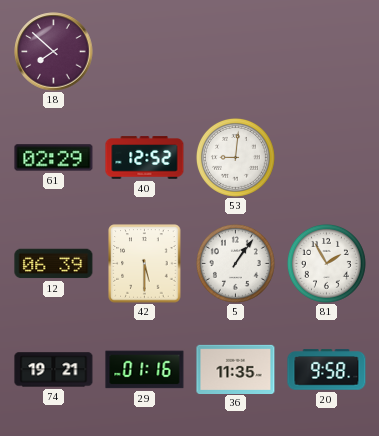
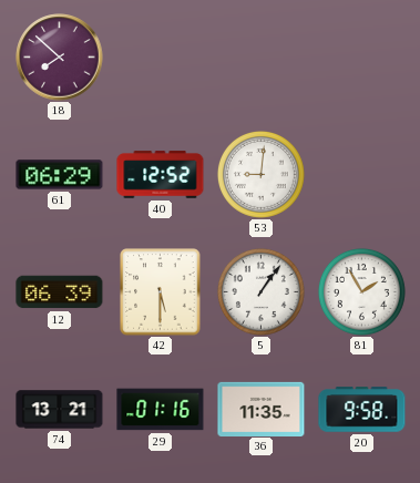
61: 02:29 -> 06:29
74: 19:21 -> 13:21
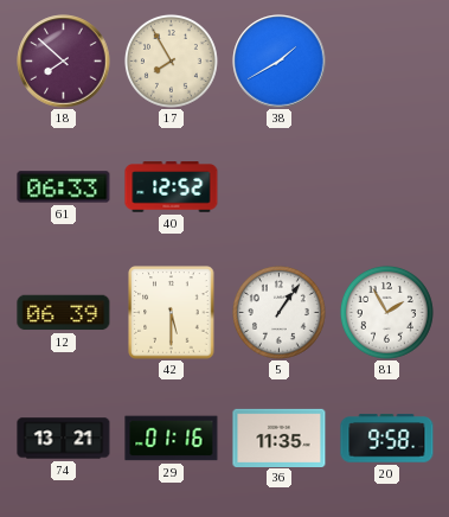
17: none -> 7:55
38: none -> 1:40
61: 06:29 -> 06:33
53: 9:01 -> none
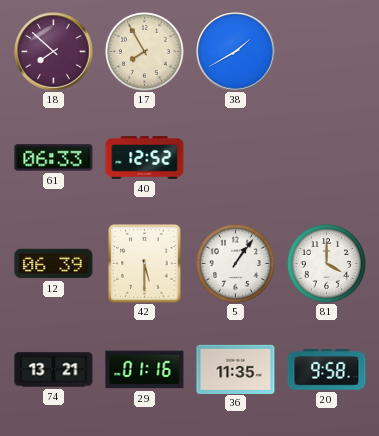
81: 1:55 -> 4:00
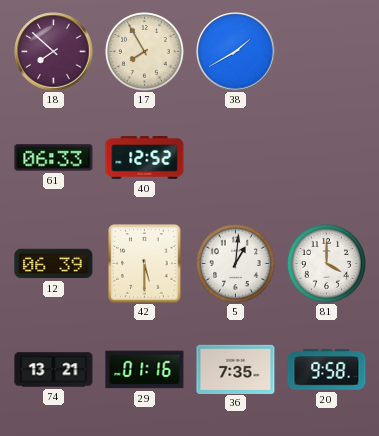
5: 1:06 -> 1:01
36: 11:35 -> 7:35
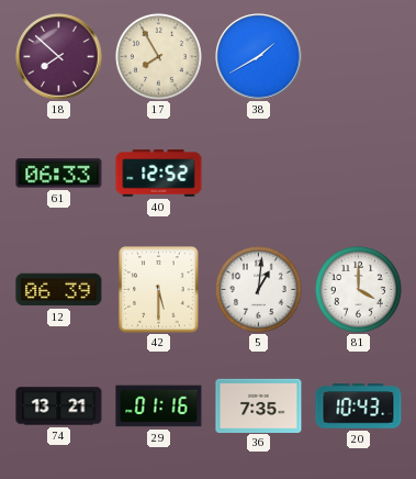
20: 9:58 -> 10:43
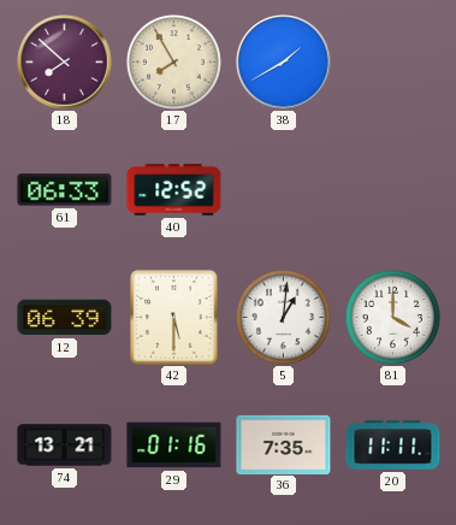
20: 10:43 -> 11:11
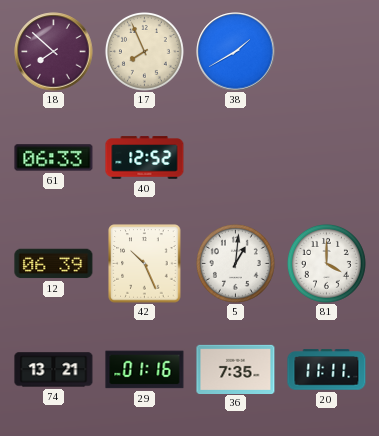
17: 7:55 -> 7:56
42: 5:30 -> 10:26
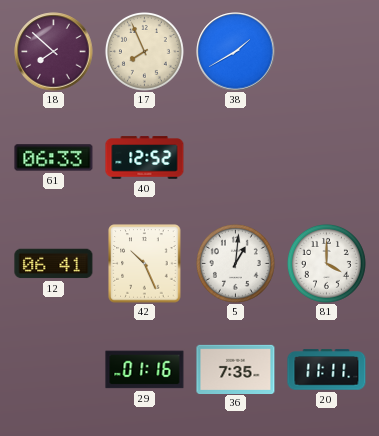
12: 06:39 -> 06:41
74: 13:21 -> none
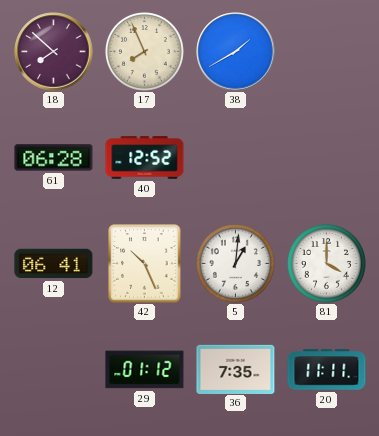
61: 06:33 -> 06:28
29: 01:16 -> 01:12
